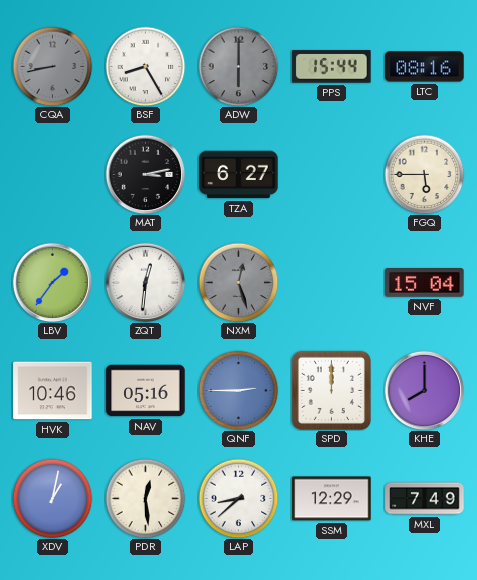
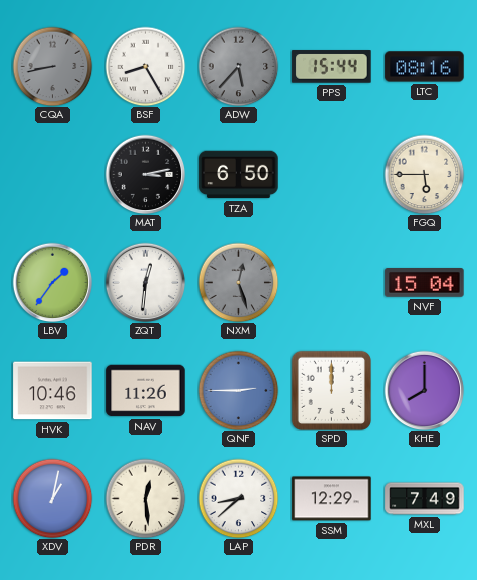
ADW: 6:00 -> 5:37
TZA: 6:27 -> 6:50
NAV: 05:16 -> 11:26
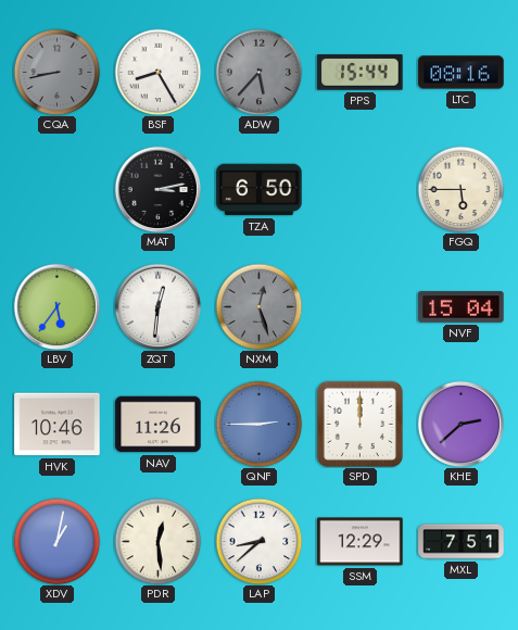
LBV: 1:36 -> 5:36
KHE: 8:00 -> 2:38
MXL: 7:49 -> 7:51
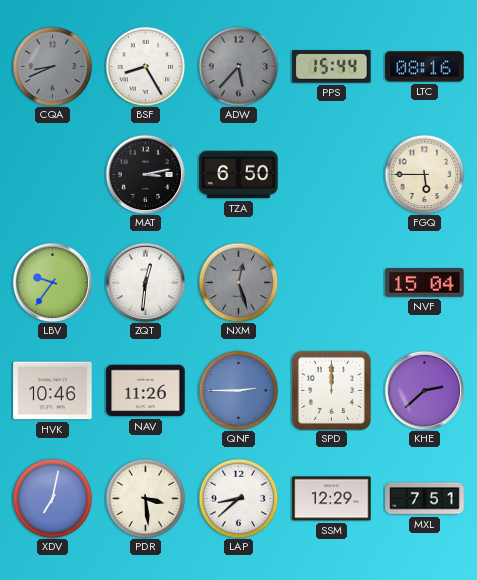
CQA: 8:43 -> 8:41
LBV: 5:36 -> 9:36
XDV: 1:02 -> 7:02
PDR: 12:29 -> 3:29
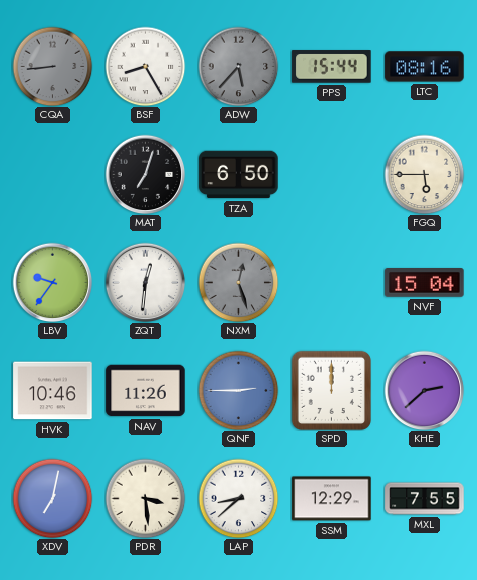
CQA: 8:41 -> 8:44
MAT: 3:13 -> 7:03
MXL: 7:51 -> 7:55
